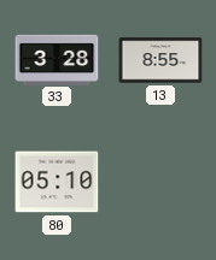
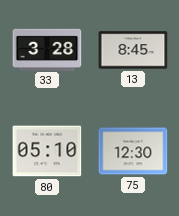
13: 8:55 -> 8:45
75: none -> 12:30
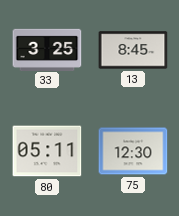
33: 3:28 -> 3:25
80: 05:10 -> 05:11
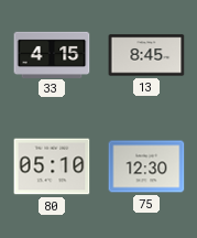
33: 3:25 -> 4:15
80: 05:11 -> 05:10
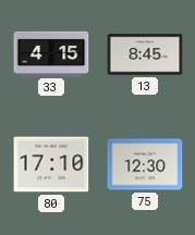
80: 05:10 -> 17:10
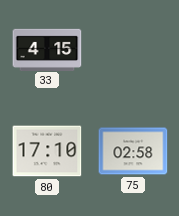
13: 8:45 -> none
75: 12:30 -> 02:58
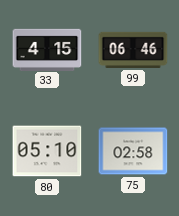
99: none -> 06:46
80: 17:10 -> 05:10
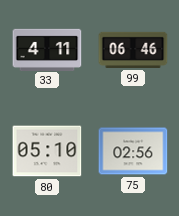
33: 4:15 -> 4:11
75: 02:58 -> 02:56
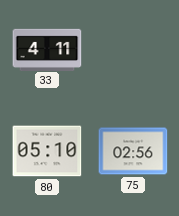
99: 06:46 -> none
